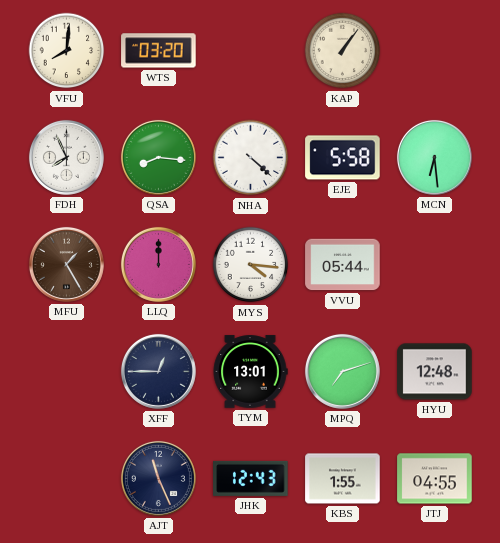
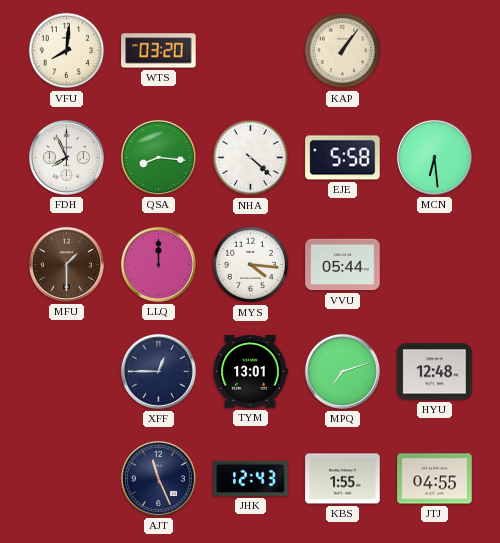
MFU: 1:25 -> 1:30
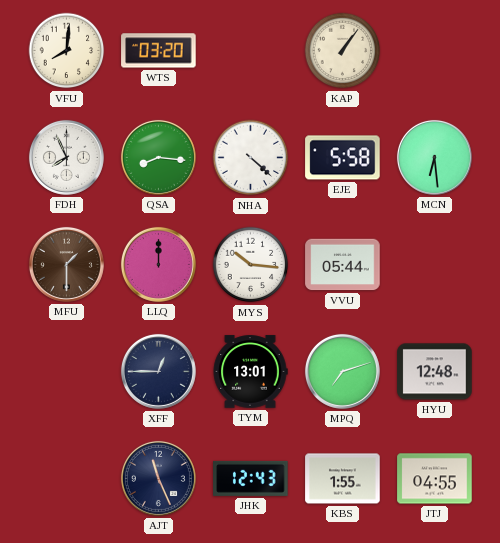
MYS: 4:16 -> 10:16
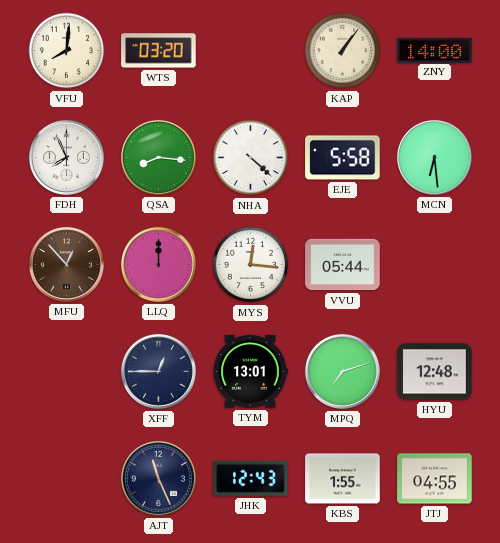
ZNY: none -> 14:00
MFU: 1:30 -> 12:53
MYS: 10:16 -> 12:16
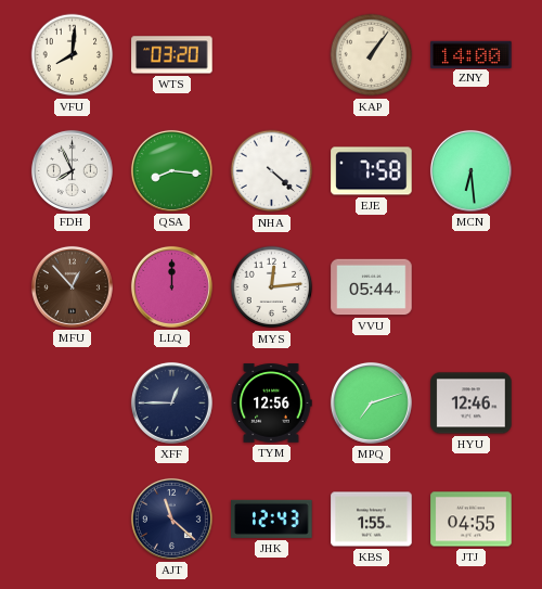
EJE: 5:58 -> 7:58
MYS: 12:16 -> 12:14
TYM: 13:01 -> 12:56
HYU: 12:48 -> 12:46
AJT: 11:26 -> 11:22
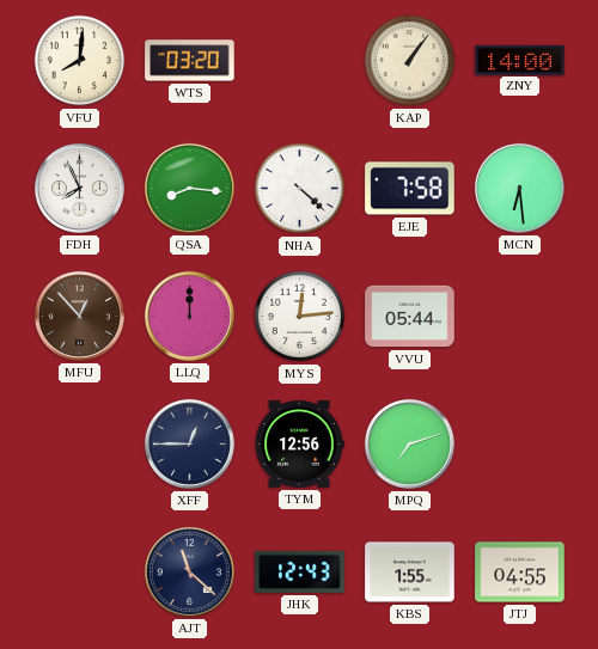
HYU: 12:46 -> none
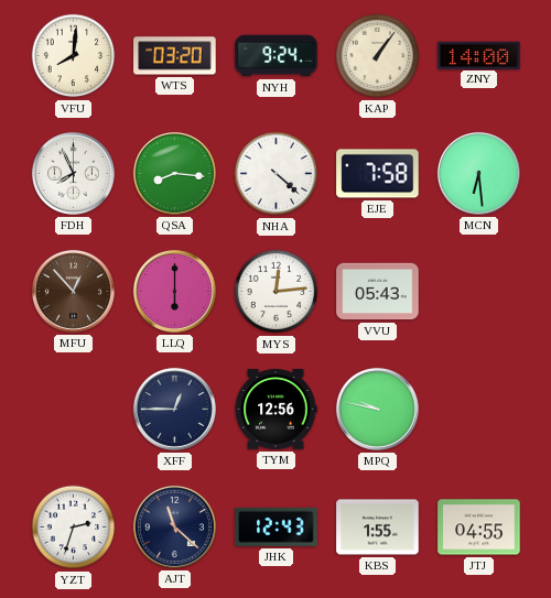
NYH: none -> 9:24
LLQ: 12:00 -> 6:00
VVU: 05:44 -> 05:43
MPQ: 7:12 -> 9:47
YZT: none -> 2:33
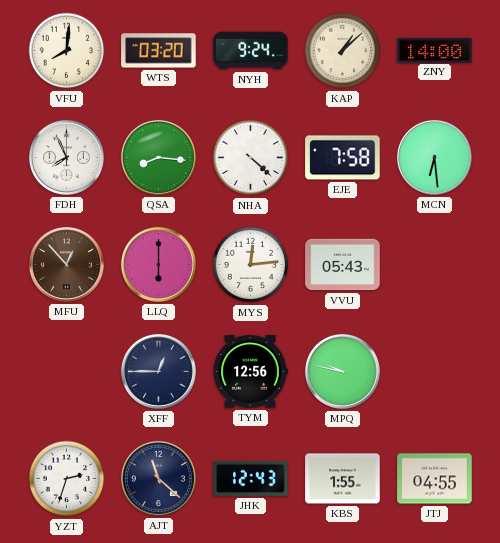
KAP: 1:06 -> 1:08
